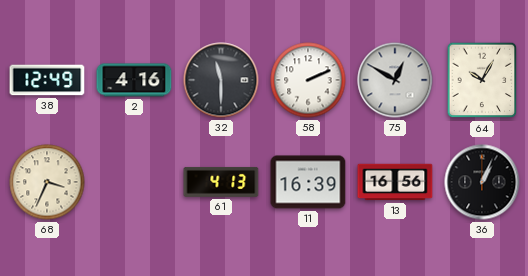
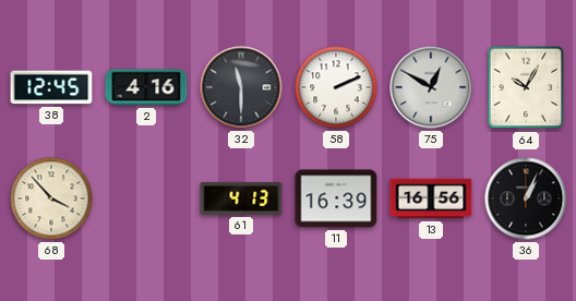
38: 12:49 -> 12:45
68: 3:34 -> 3:53
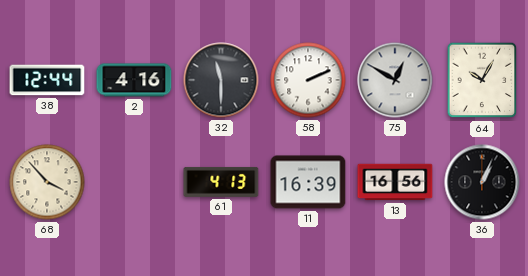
38: 12:45 -> 12:44
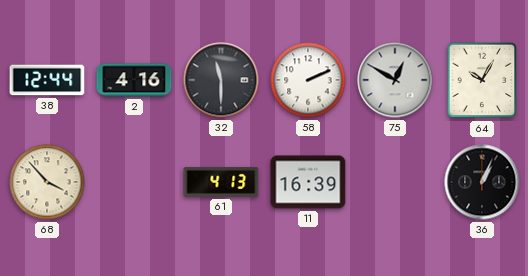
13: 16:56 -> none
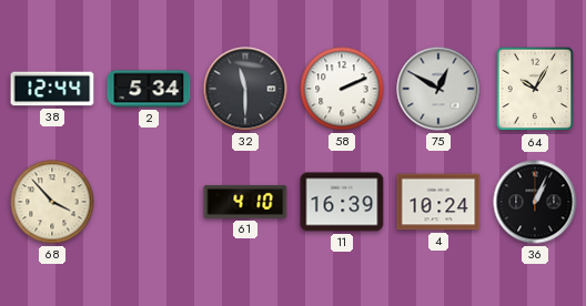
2: 4:16 -> 5:34
61: 4:13 -> 4:10
4: none -> 10:24
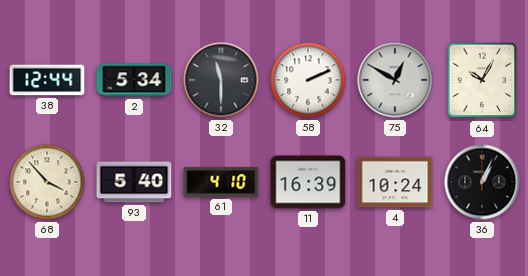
93: none -> 5:40
